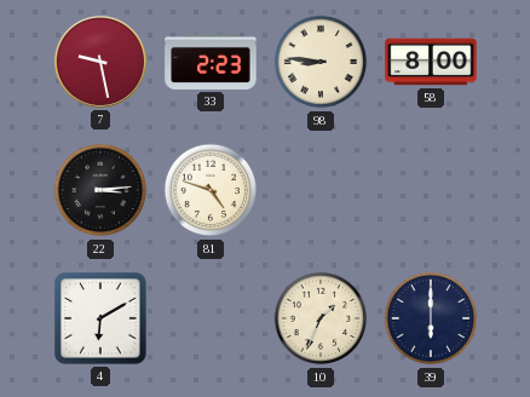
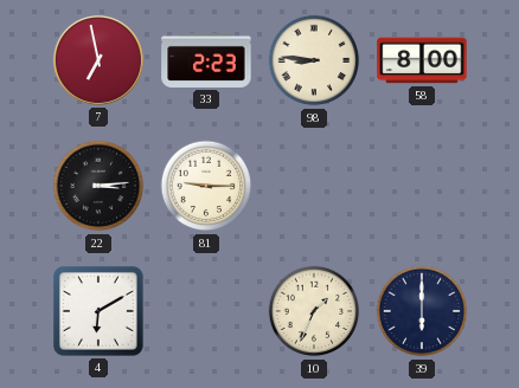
7: 9:28 -> 6:58
81: 4:48 -> 9:15
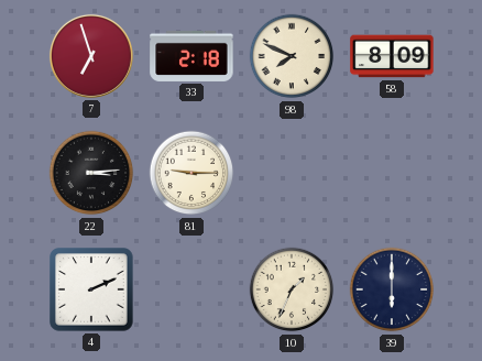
7: 6:58 -> 6:57
33: 2:23 -> 2:18
98: 8:46 -> 7:49
58: 8:00 -> 8:09
4: 6:10 -> 2:11
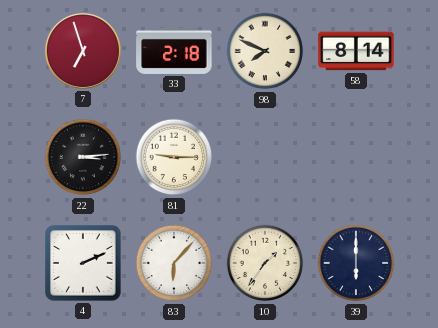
58: 8:09 -> 8:14
83: none -> 6:07
10: 1:34 -> 1:36
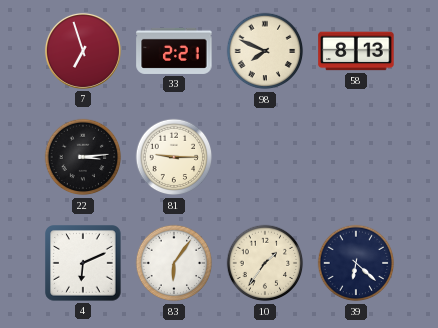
33: 2:18 -> 2:21
58: 8:14 -> 8:13
4: 2:11 -> 6:11
83: 6:07 -> 6:06
39: 6:00 -> 6:22
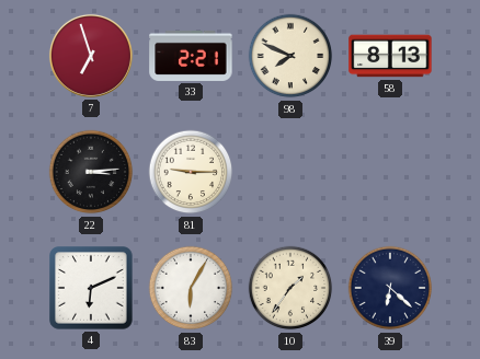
83: 6:06 -> 6:05
